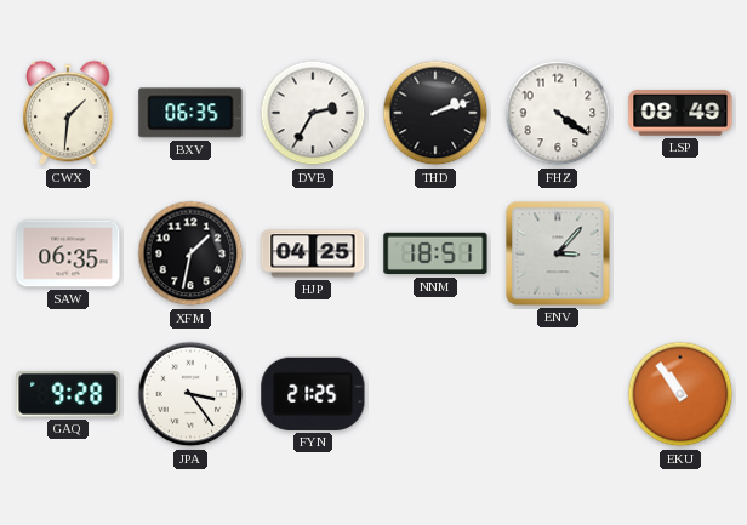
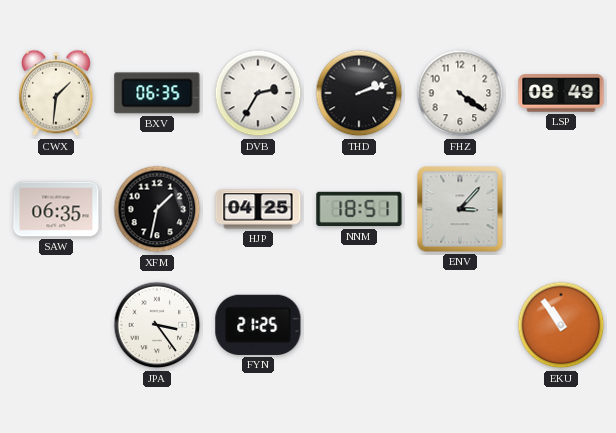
GAQ: 9:28 -> none
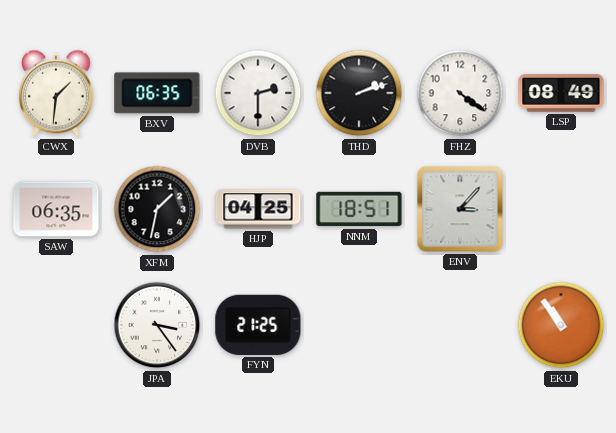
DVB: 2:35 -> 2:30
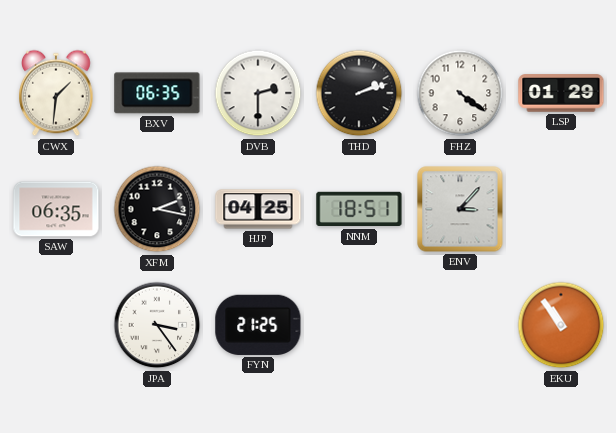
LSP: 08:49 -> 01:29
XFM: 1:32 -> 2:17
